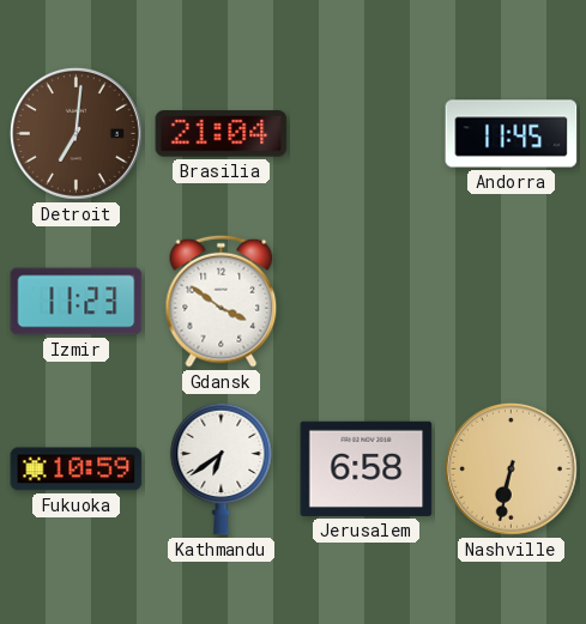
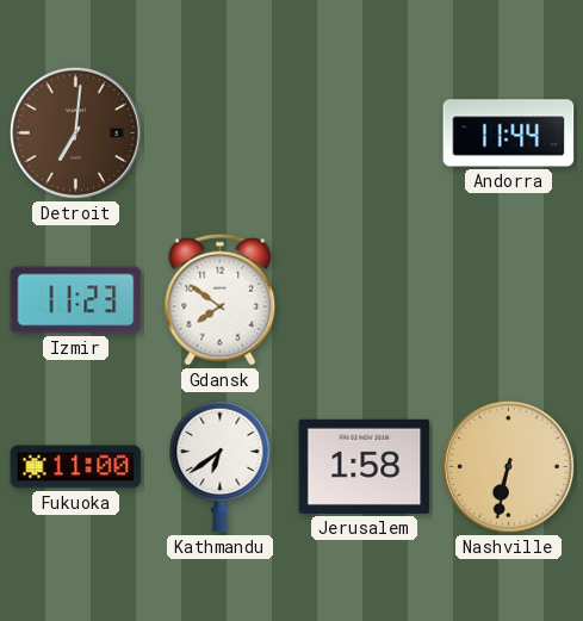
Brasilia: 21:04 -> none
Andorra: 11:45 -> 11:44
Gdansk: 3:51 -> 7:51
Fukuoka: 10:59 -> 11:00
Jerusalem: 6:58 -> 1:58
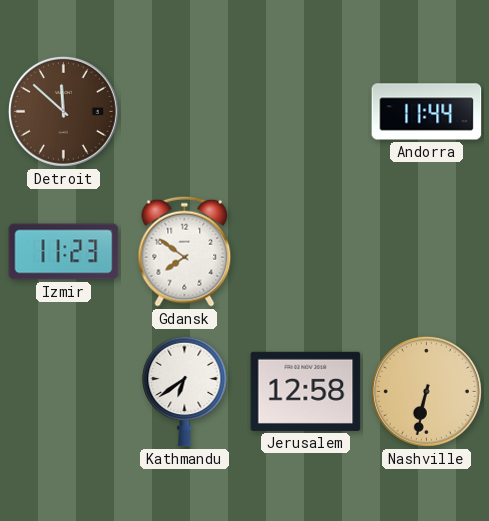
Detroit: 7:01 -> 11:52
Fukuoka: 11:00 -> none
Jerusalem: 1:58 -> 12:58
